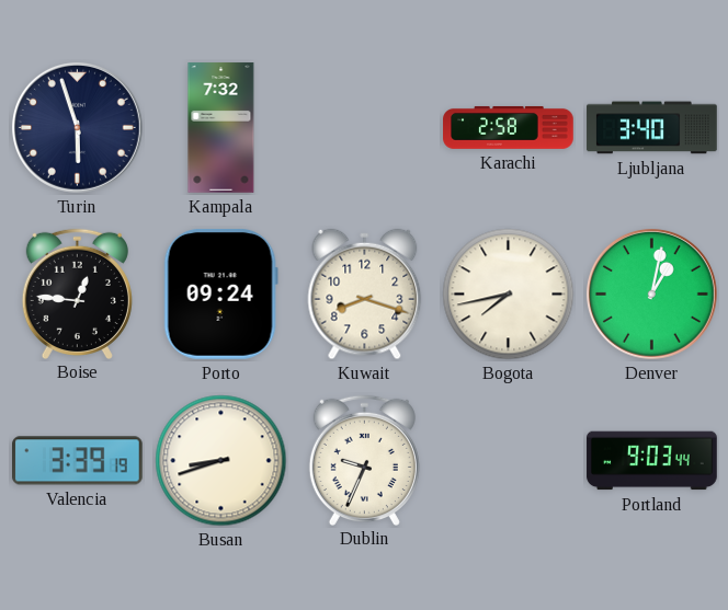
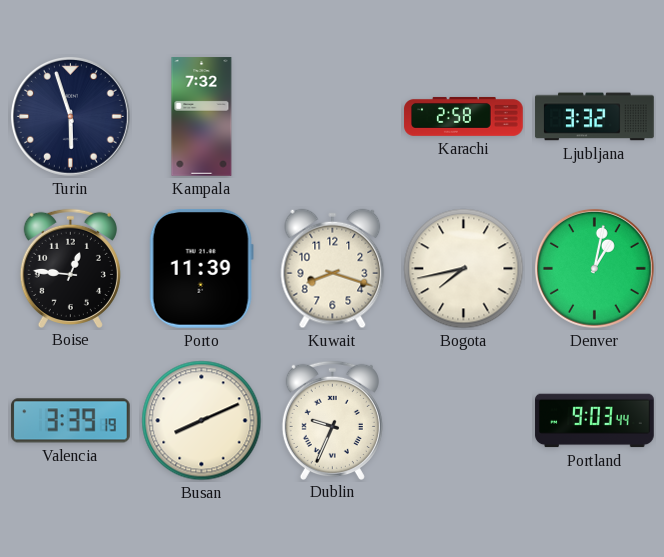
Ljubljana: 3:40 -> 3:32
Porto: 09:24 -> 11:39
Busan: 8:42 -> 8:11
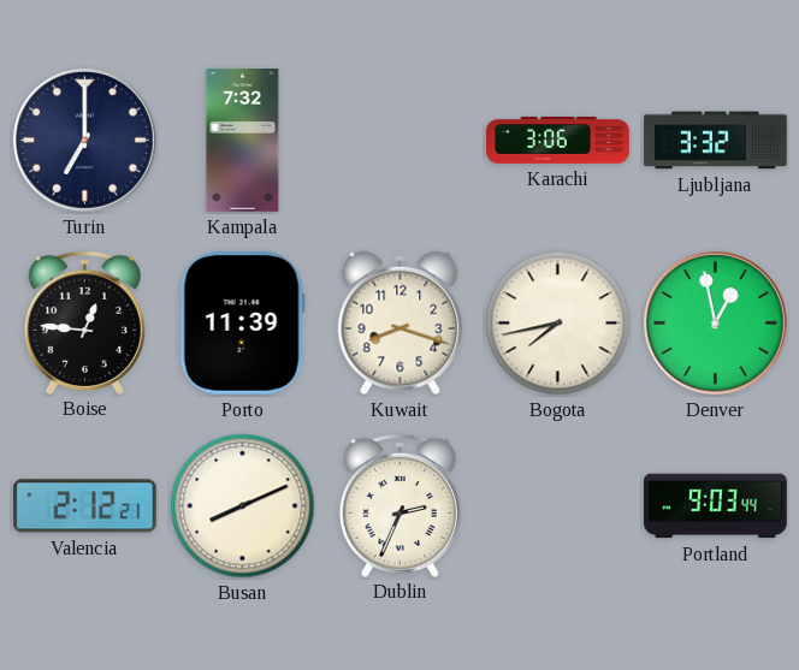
Turin: 5:57 -> 7:00
Karachi: 2:58 -> 3:06
Denver: 1:02 -> 12:58
Valencia: 3:39 -> 2:12
Dublin: 9:34 -> 2:34
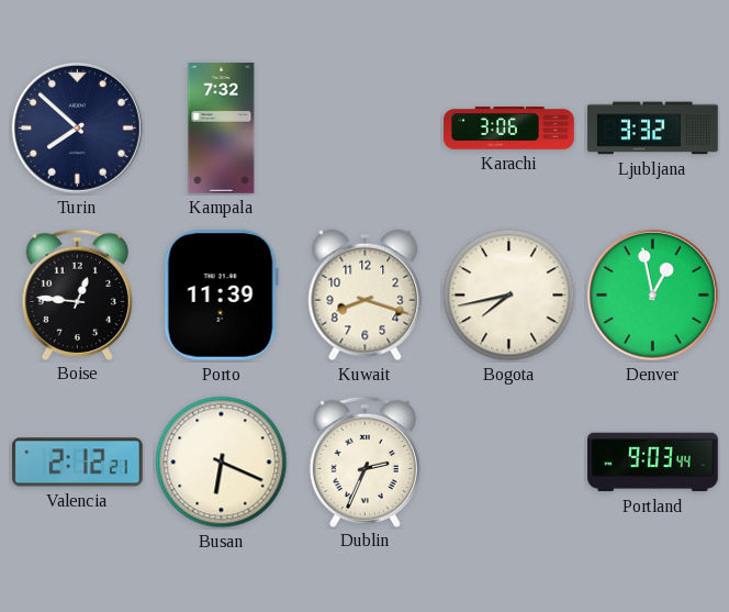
Turin: 7:00 -> 7:52
Busan: 8:11 -> 6:19
